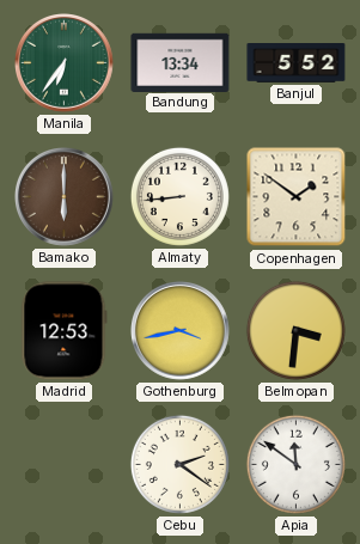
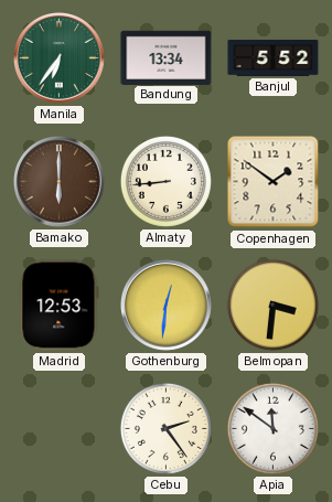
Gothenburg: 3:43 -> 12:31
Cebu: 2:21 -> 2:24
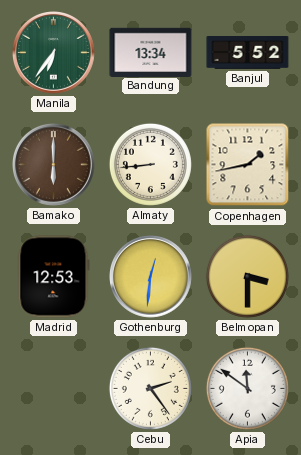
Copenhagen: 1:51 -> 1:43
Belmopan: 3:31 -> 3:30
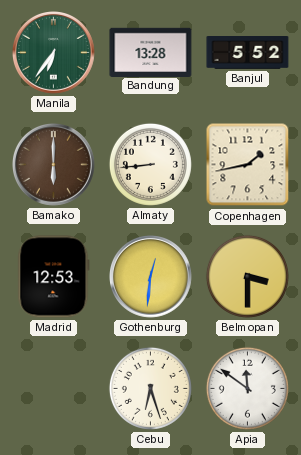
Bandung: 13:34 -> 13:28
Cebu: 2:24 -> 6:27
